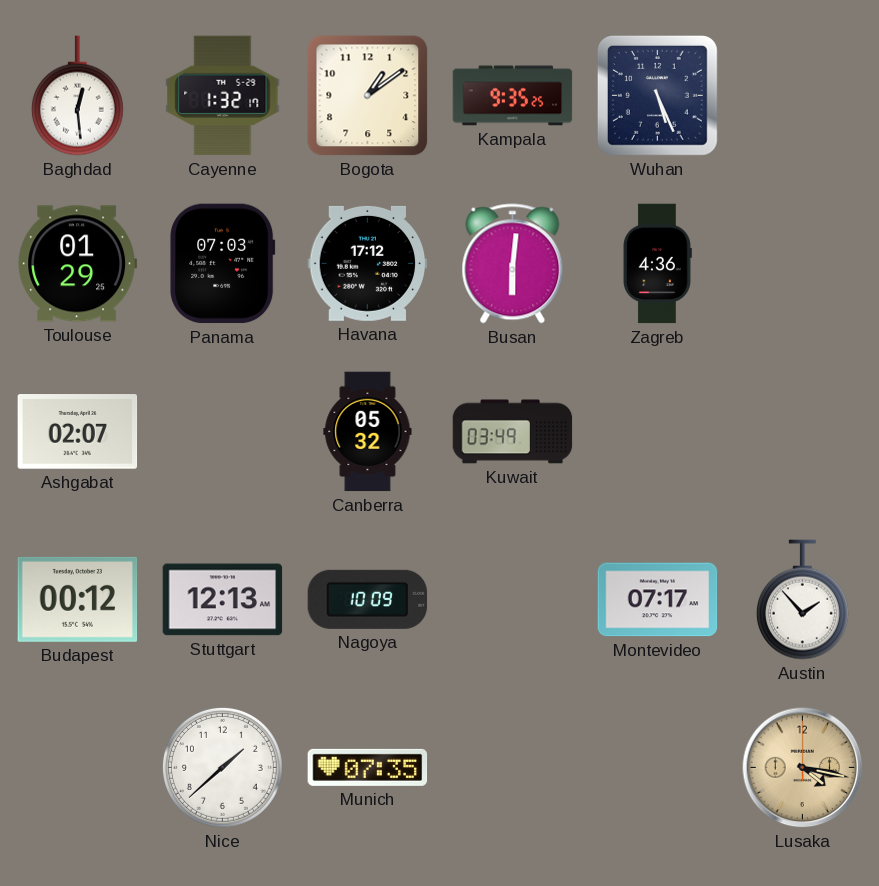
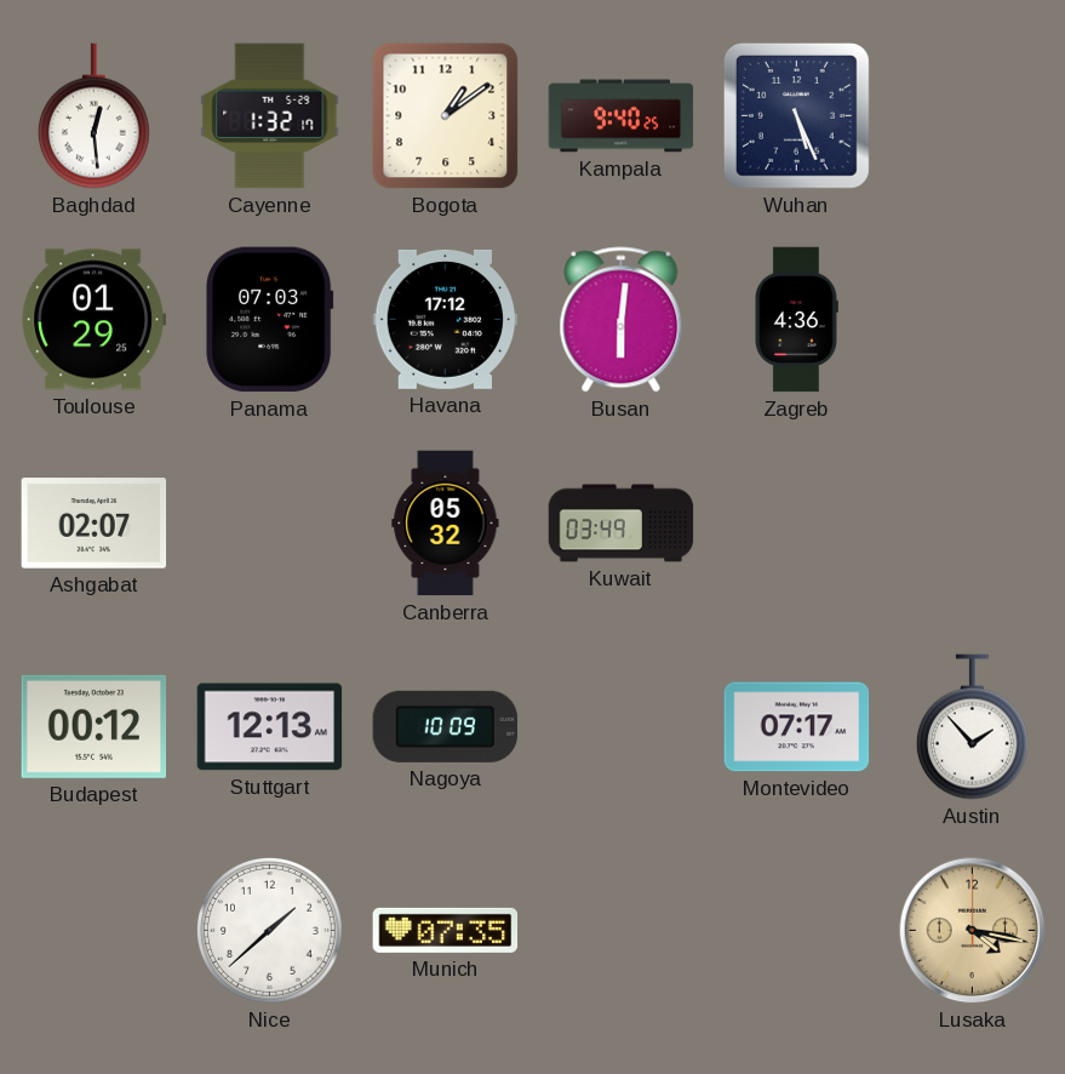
Kampala: 9:35 -> 9:40
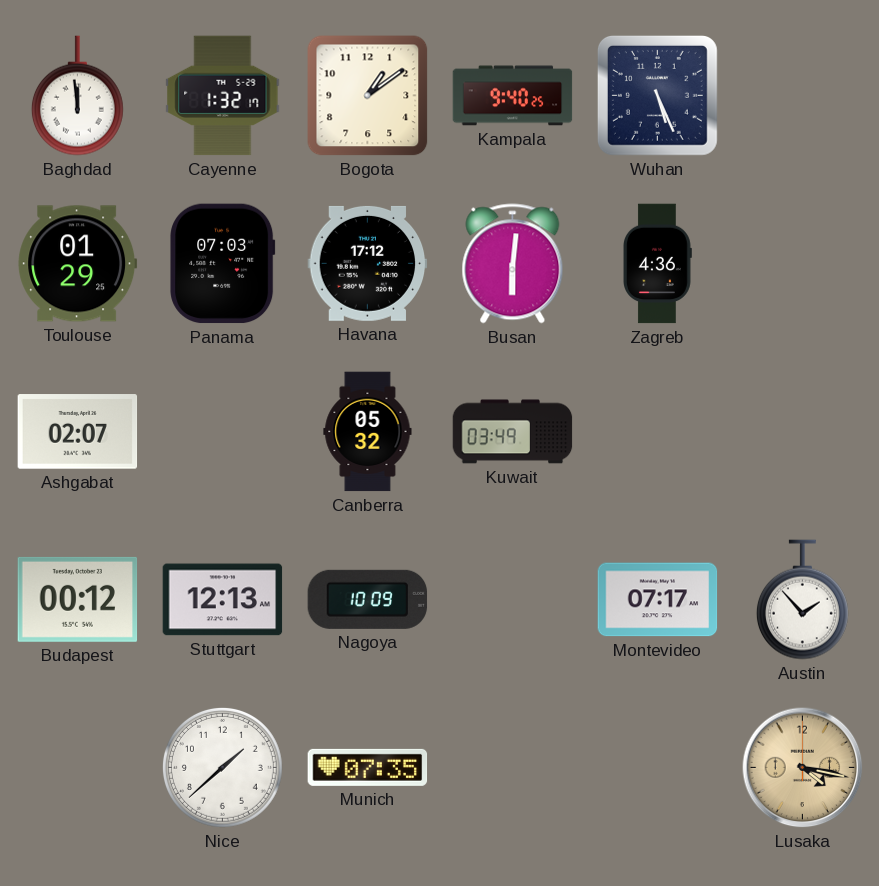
Baghdad: 12:29 -> 11:59
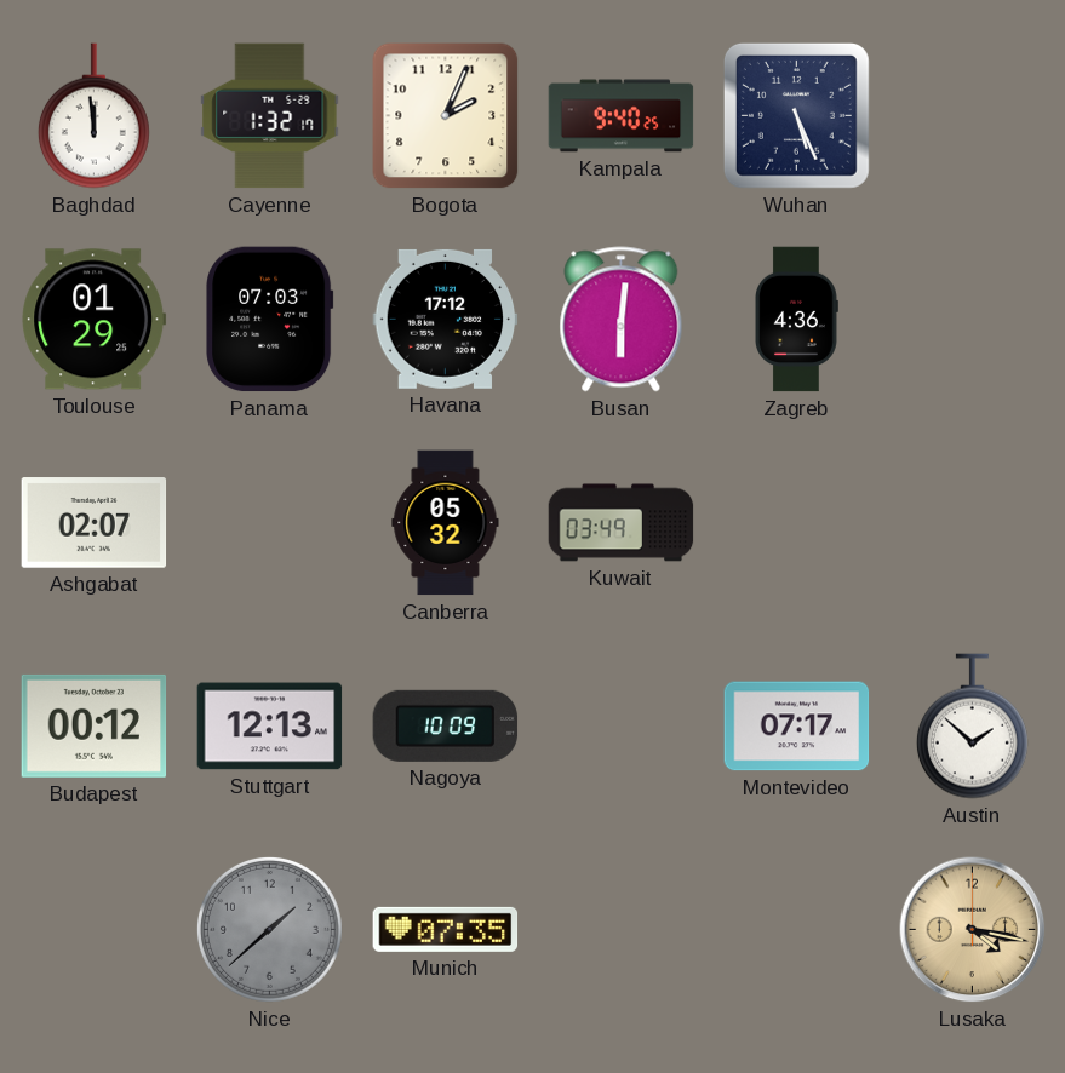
Bogota: 1:09 -> 2:04
Austin: 1:53 -> 1:52
Nice dial: white -> grey
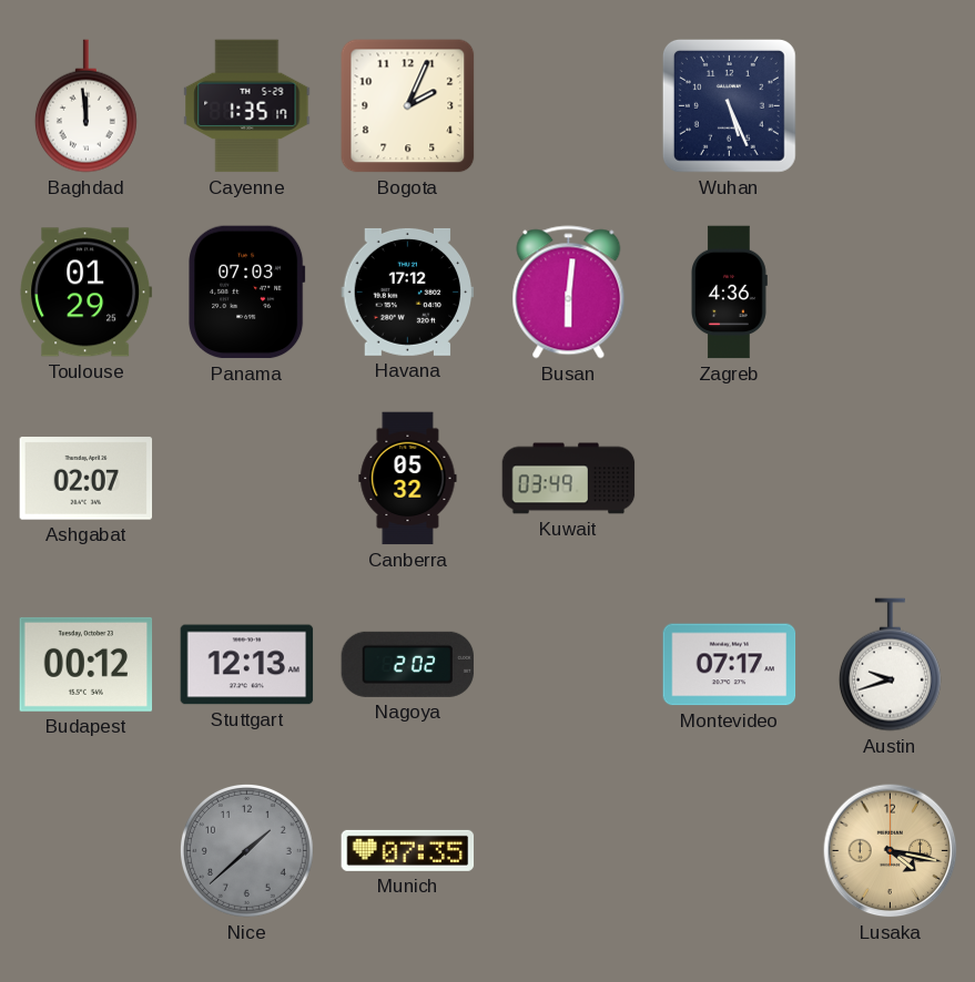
Cayenne: 1:32 -> 1:35
Kampala: 9:40 -> none
Nagoya: 10:09 -> 2:02
Austin: 1:52 -> 9:42
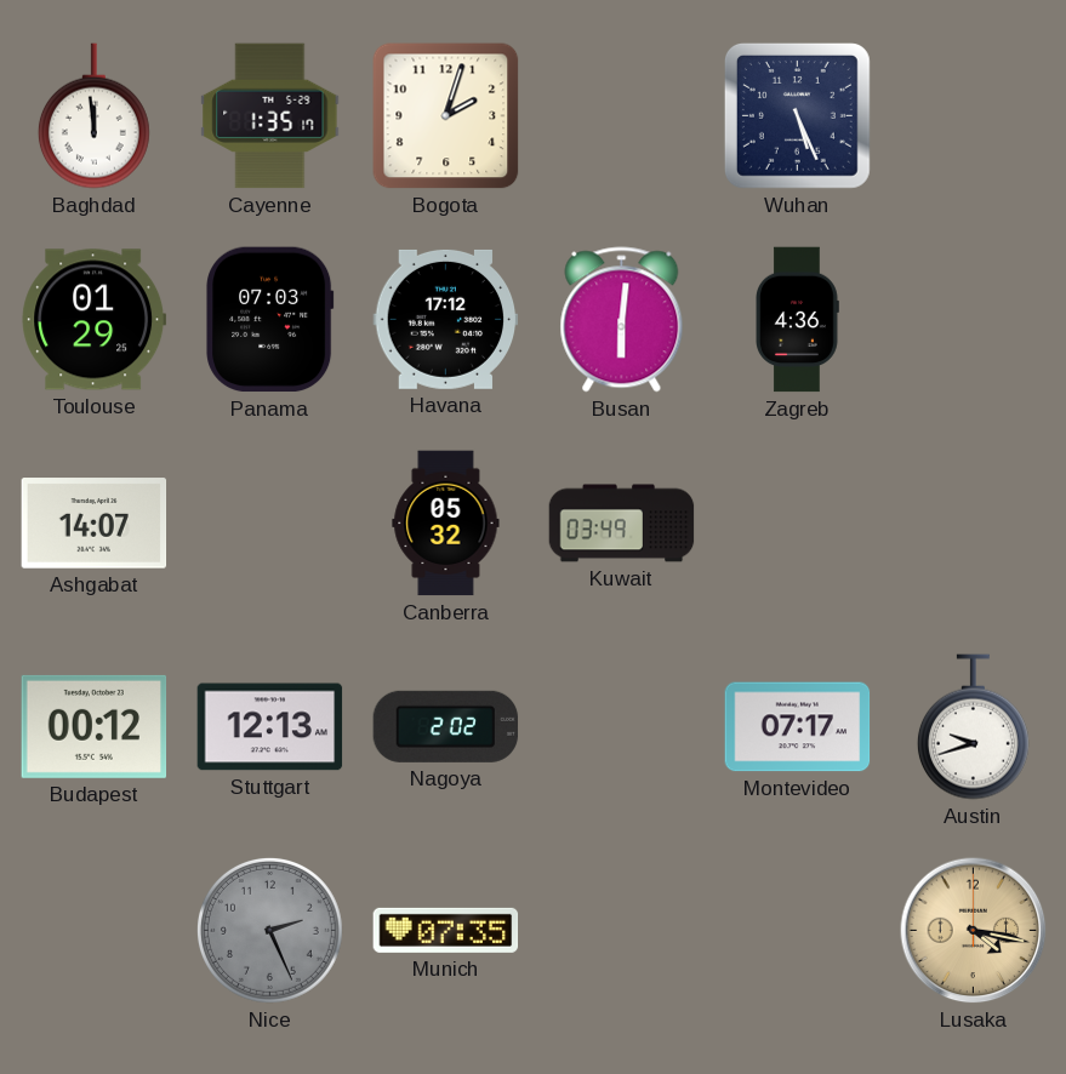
Bogota: 2:04 -> 2:03
Ashgabat: 02:07 -> 14:07
Nice: 1:38 -> 2:26
